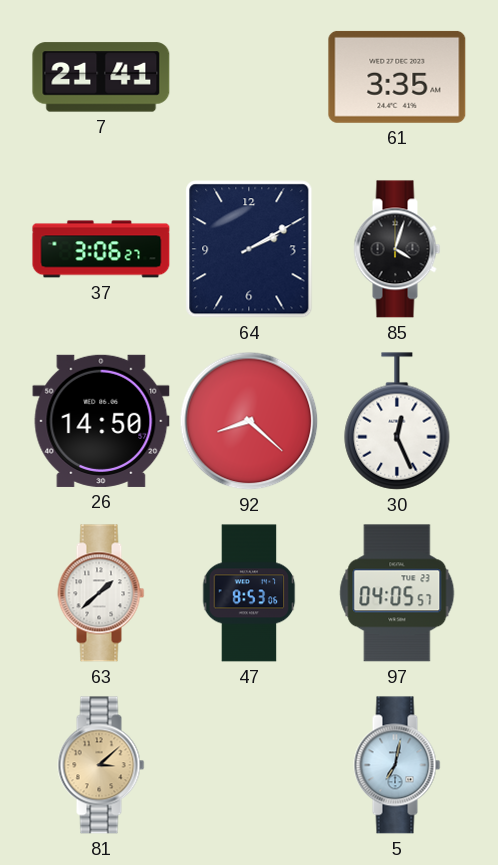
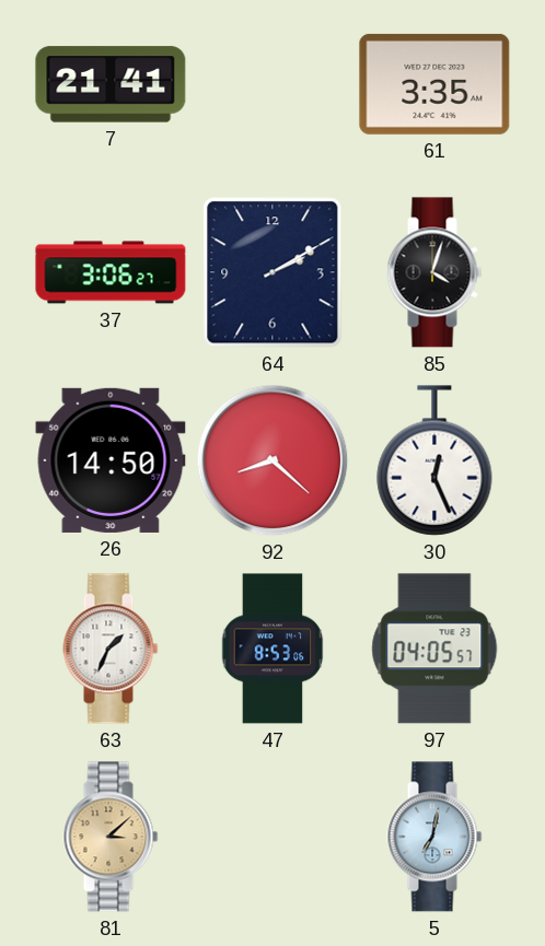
63: 1:38 -> 1:34
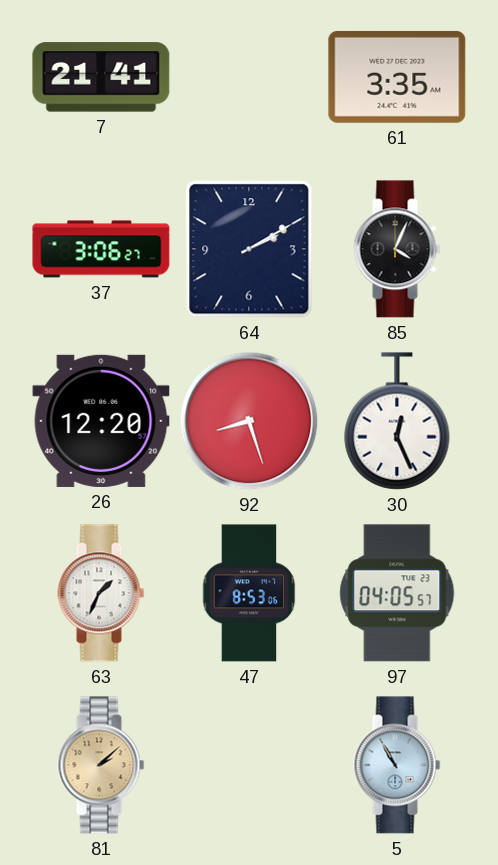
85: 4:03 -> 4:04
26: 14:50 -> 12:20
92: 8:22 -> 8:27
81: 3:08 -> 2:08
5: 7:02 -> 10:55
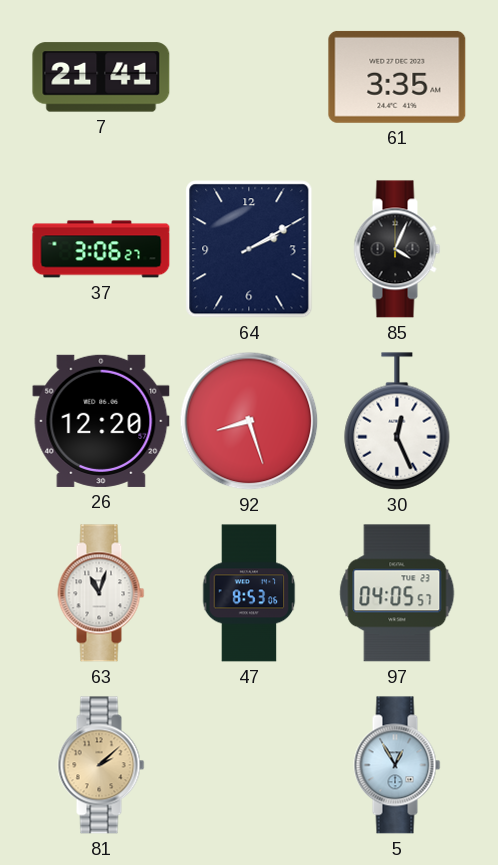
63: 1:34 -> 11:03
5: 10:55 -> 12:55
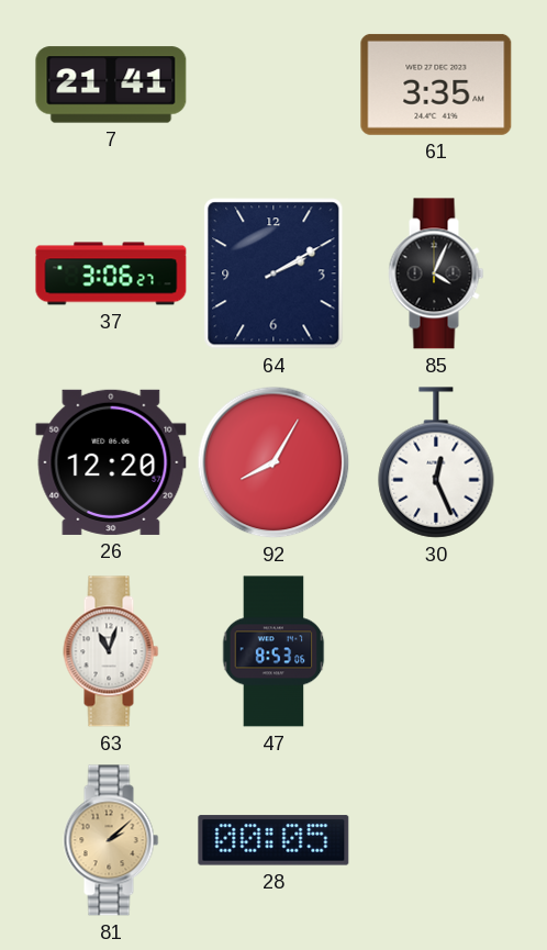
92: 8:27 -> 8:05
97: 04:05 -> none
28: none -> 00:05
5: 12:55 -> none
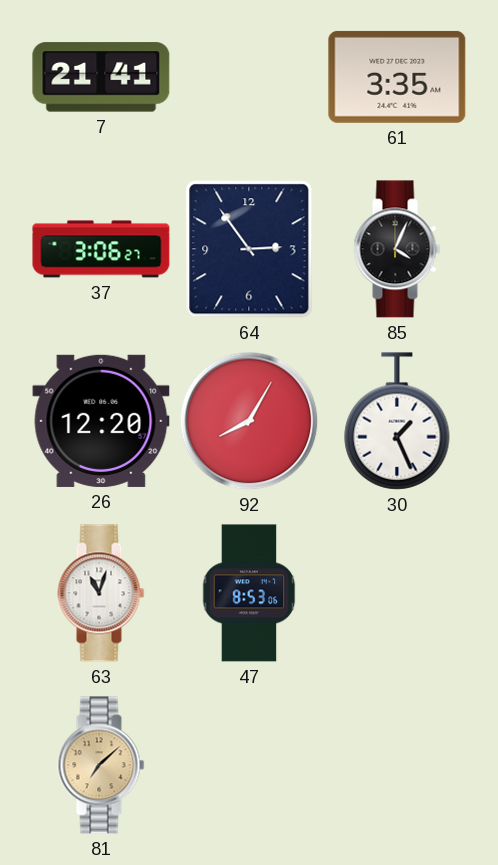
64: 2:10 -> 2:54
30: 12:26 -> 1:26
81: 2:08 -> 7:08
28: 00:05 -> none
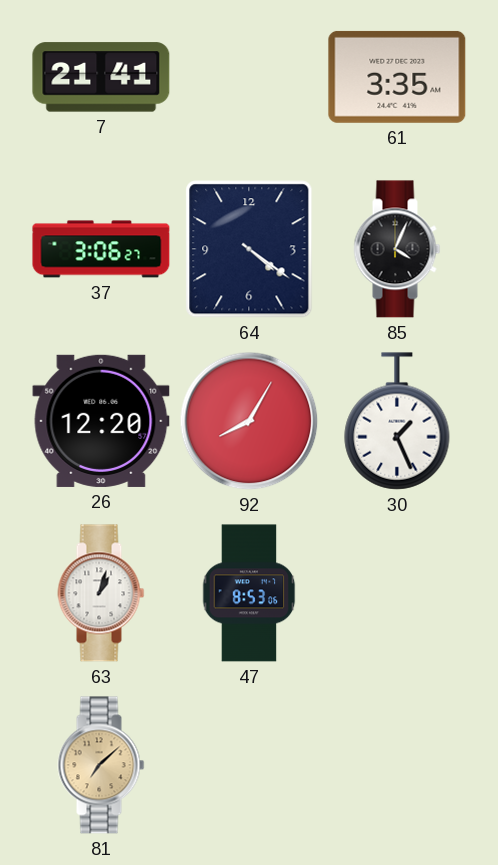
64: 2:54 -> 4:21
63: 11:03 -> 1:03
